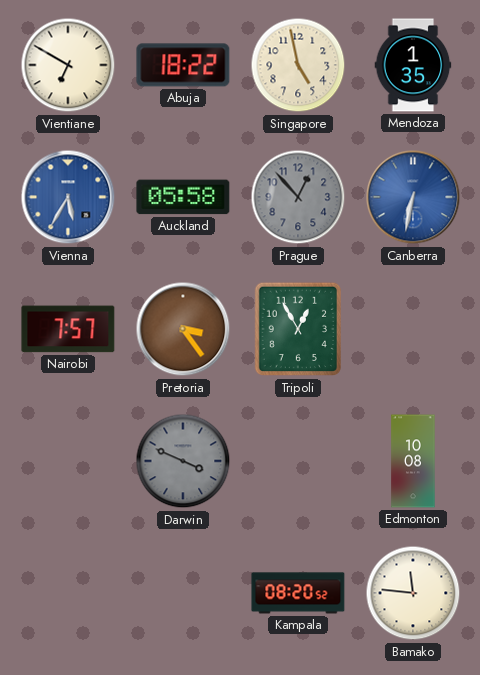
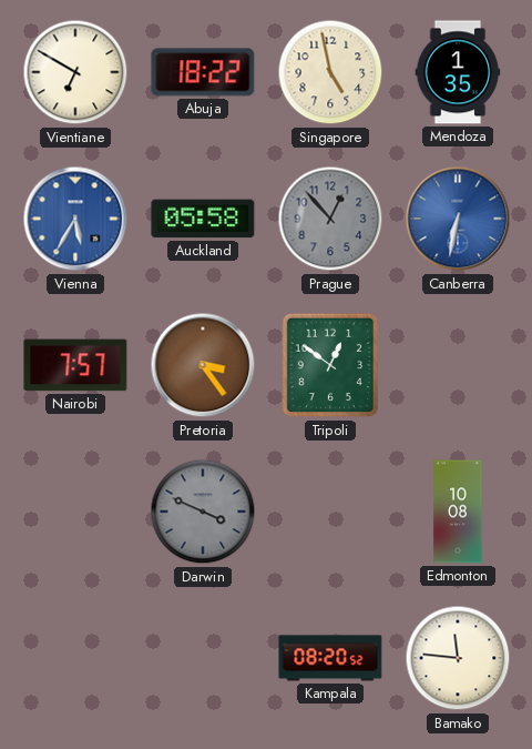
Tripoli: 12:55 -> 12:51
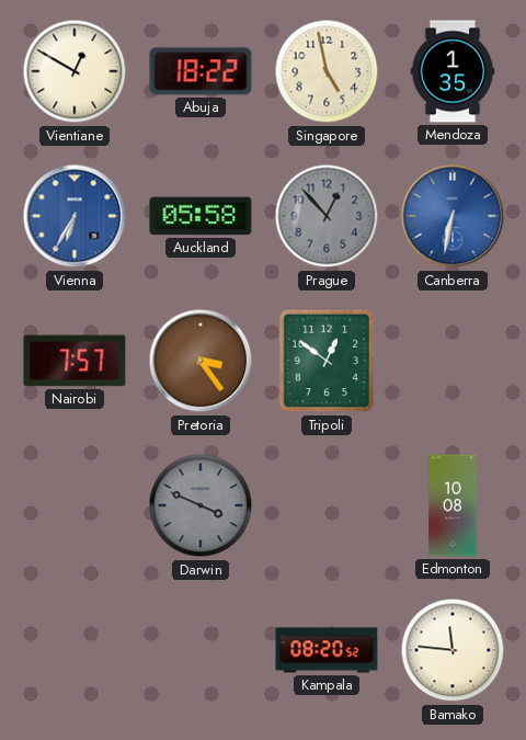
Vientiane: 6:50 -> 12:50
Vienna: 5:35 -> 6:35
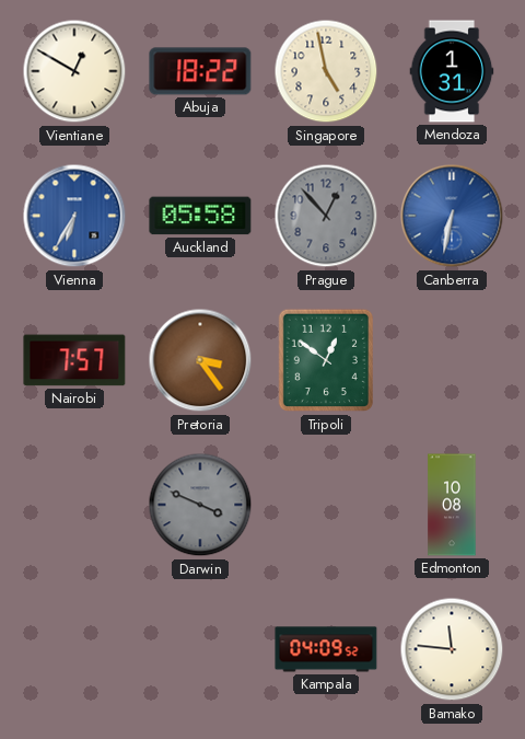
Mendoza: 1:35 -> 1:31
Kampala: 08:20 -> 04:09
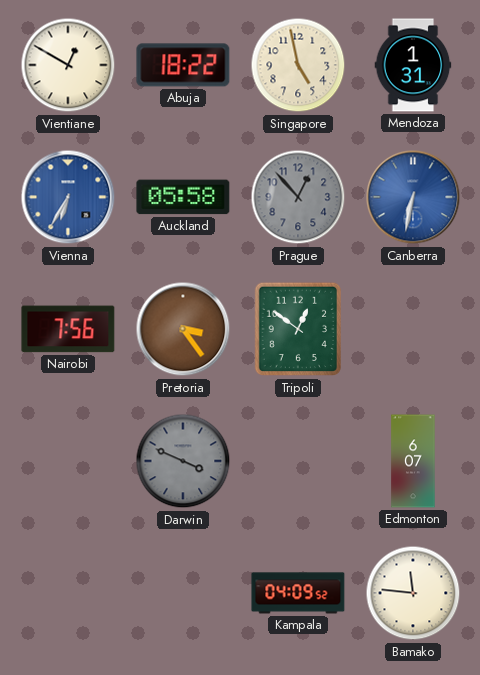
Nairobi: 7:57 -> 7:56
Edmonton: 10:08 -> 6:07
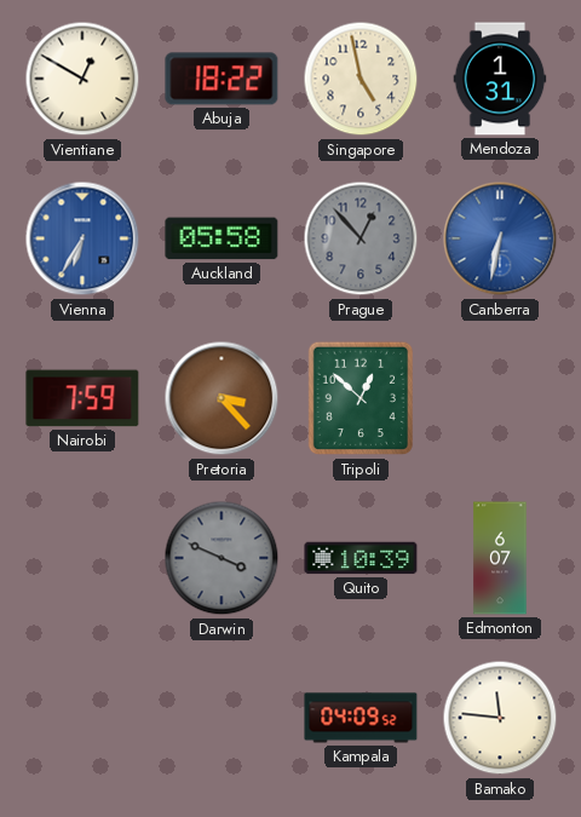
Nairobi: 7:56 -> 7:59
Pretoria: 3:24 -> 3:23
Tripoli: 12:51 -> 12:52
Quito: none -> 10:39
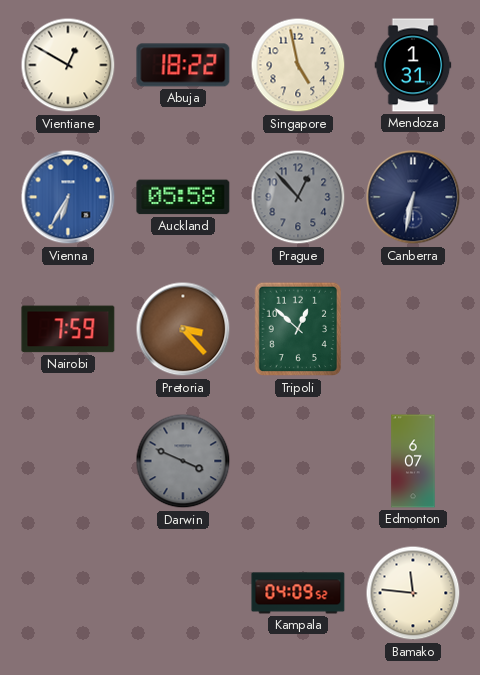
Canberra dial: blue -> navy
Quito: 10:39 -> none
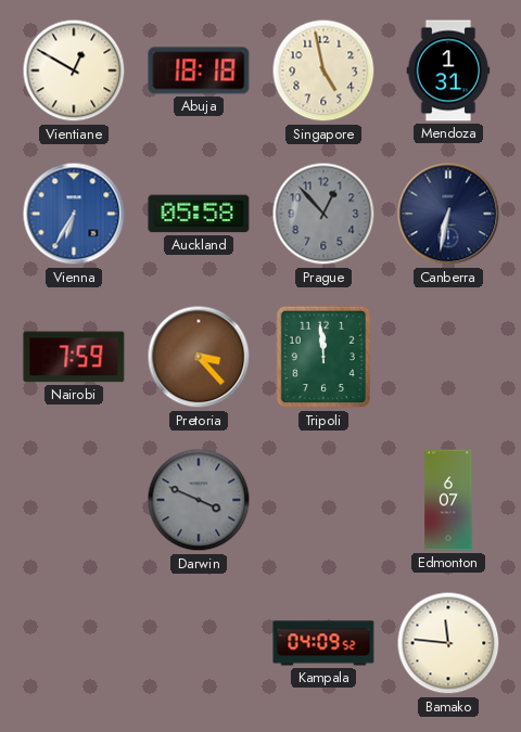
Abuja: 18:22 -> 18:18
Tripoli: 12:52 -> 11:59
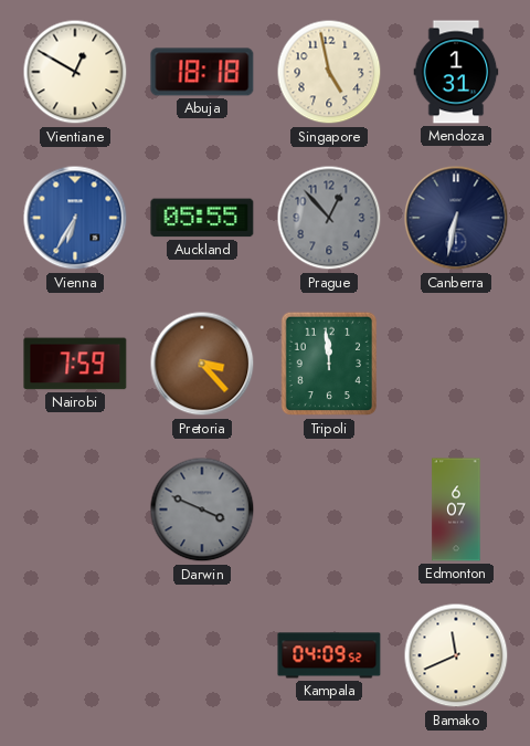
Auckland: 05:58 -> 05:55
Bamako: 11:46 -> 11:41
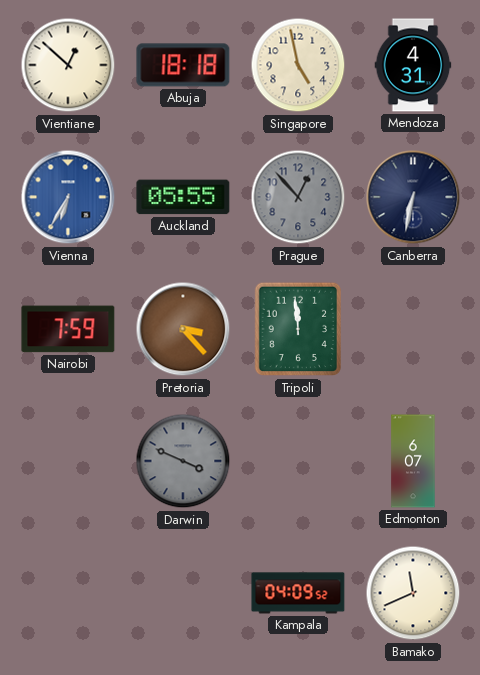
Vientiane: 12:50 -> 12:52
Mendoza: 1:31 -> 4:31
